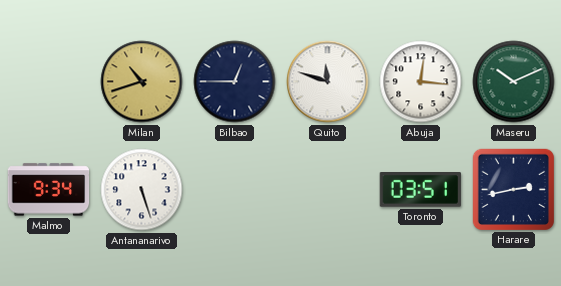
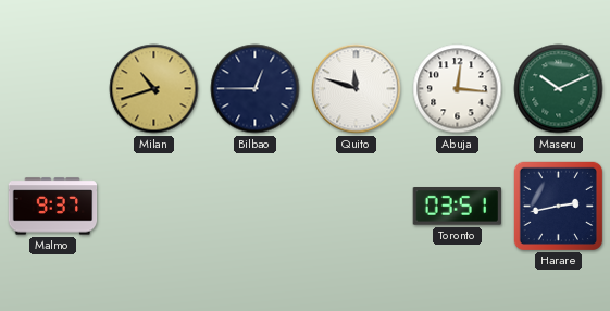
Malmo: 9:34 -> 9:37
Antananarivo: 5:27 -> none
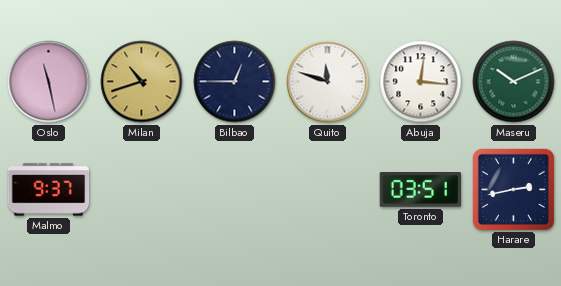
Oslo: none -> 11:28
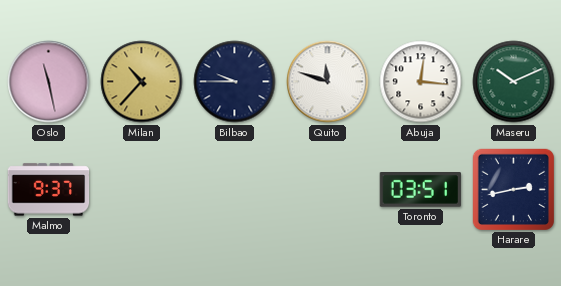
Milan: 10:42 -> 10:37
Bilbao: 12:45 -> 9:45
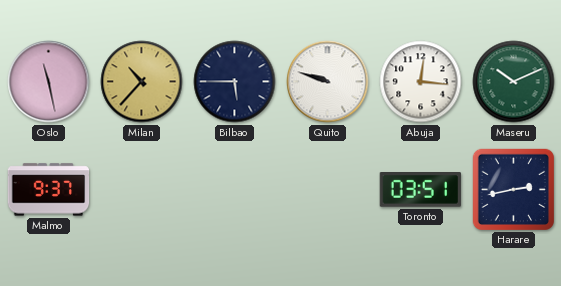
Bilbao: 9:45 -> 5:45
Quito: 11:48 -> 9:48
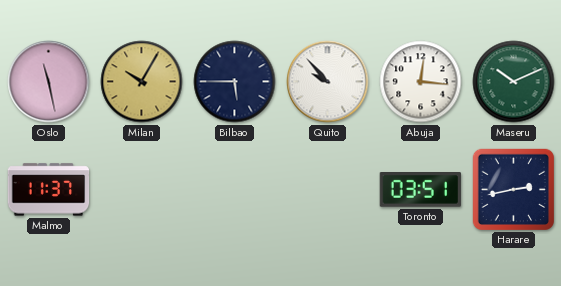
Milan: 10:37 -> 10:05
Quito: 9:48 -> 9:53
Malmo: 9:37 -> 11:37
